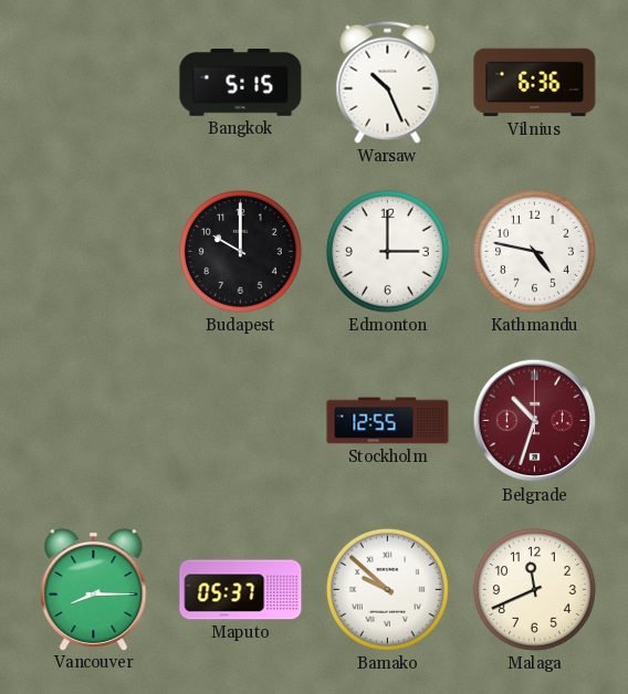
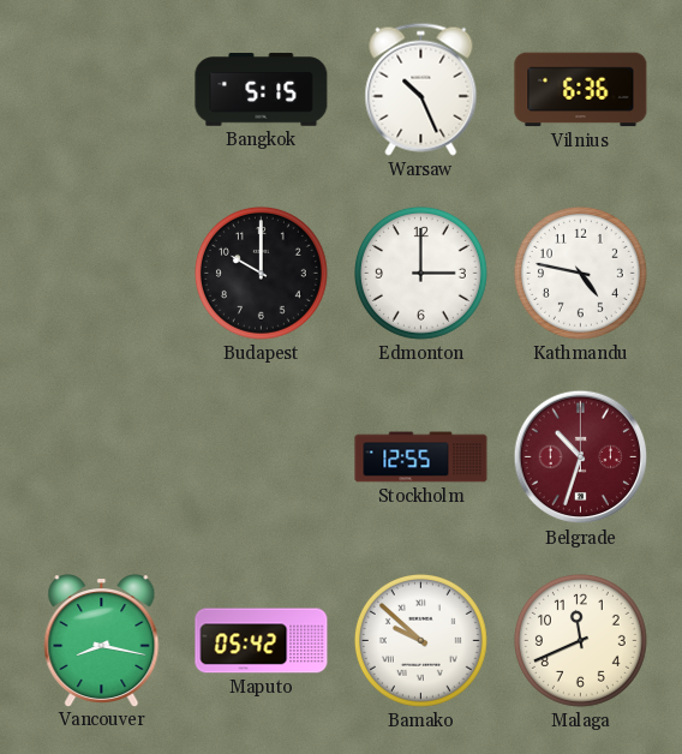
Vancouver: 8:15 -> 8:17
Maputo: 05:37 -> 05:42
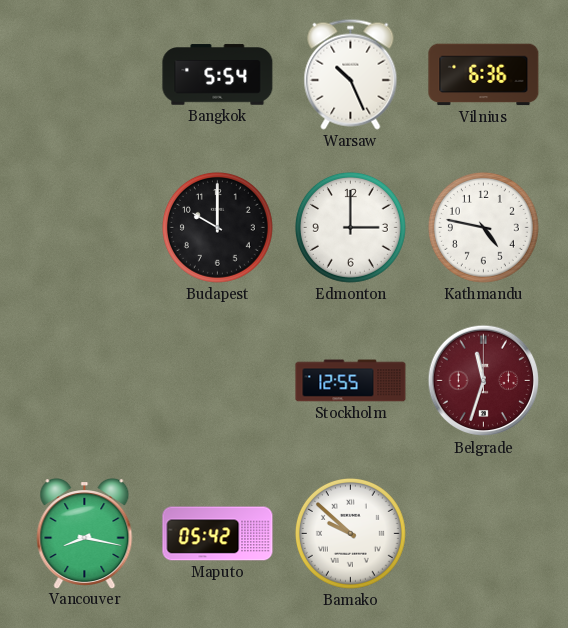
Bangkok: 5:15 -> 5:54
Belgrade: 10:33 -> 11:33
Malaga: 11:41 -> none
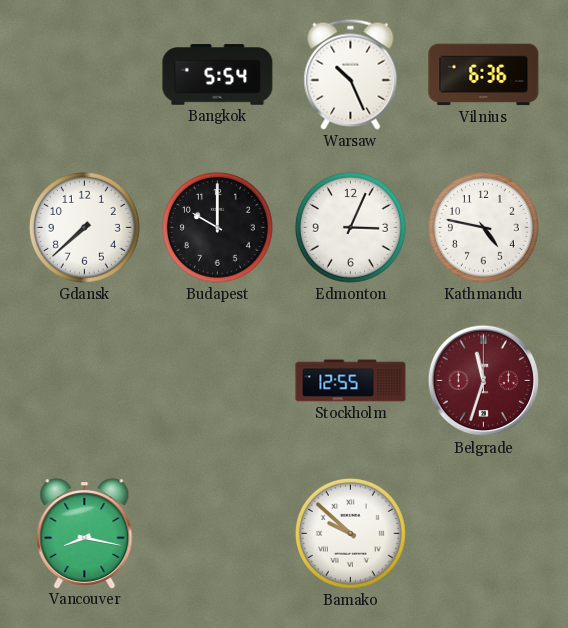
Gdansk: none -> 7:38
Edmonton: 3:00 -> 3:04
Maputo: 05:42 -> none
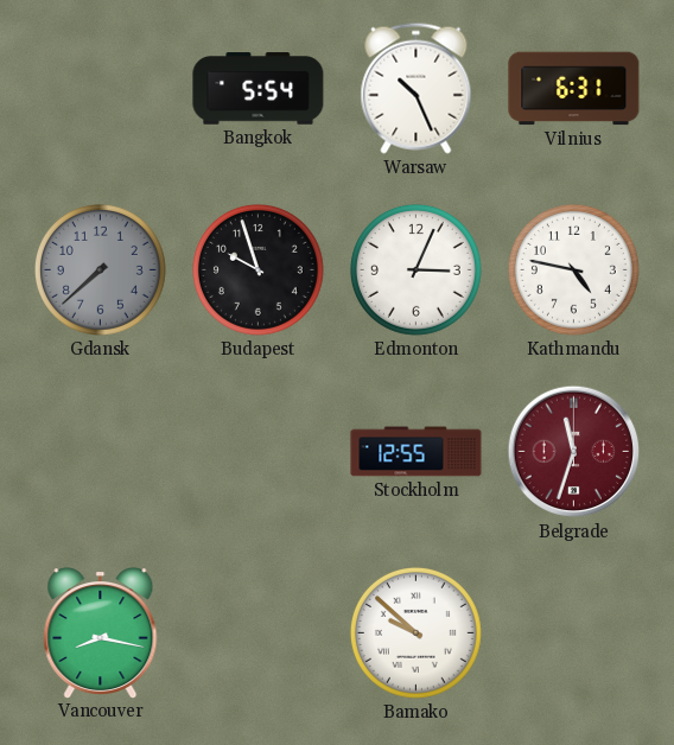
Vilnius: 6:36 -> 6:31
Gdansk dial: white -> grey
Budapest: 10:00 -> 9:57
